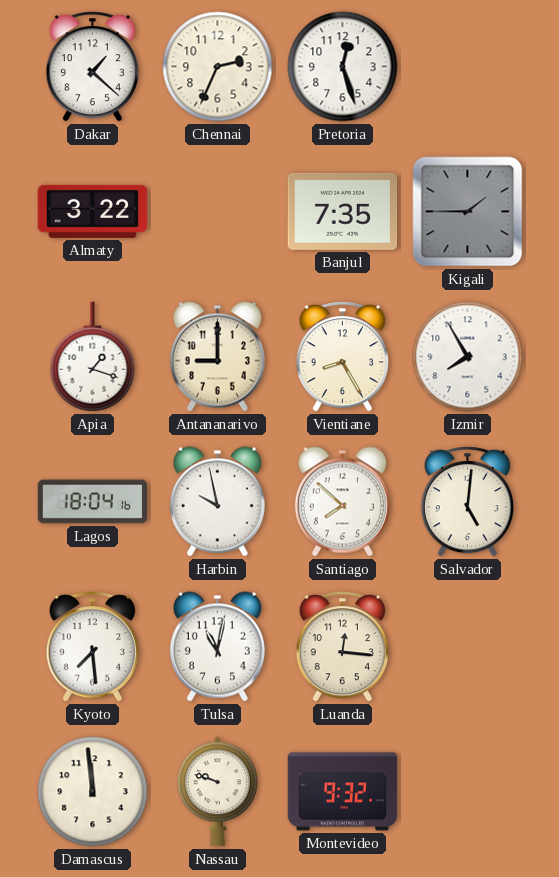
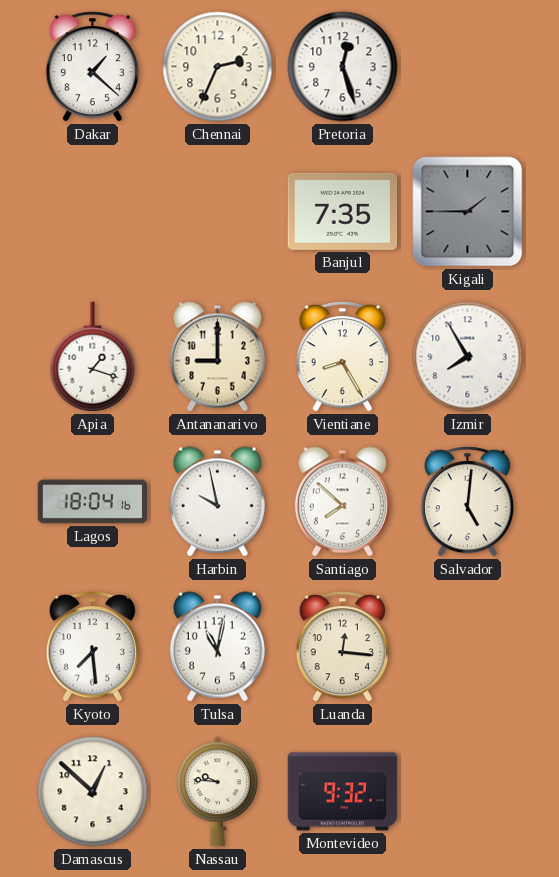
Almaty: 3:22 -> none
Damascus: 11:59 -> 12:52
Nassau: 9:48 -> 9:46
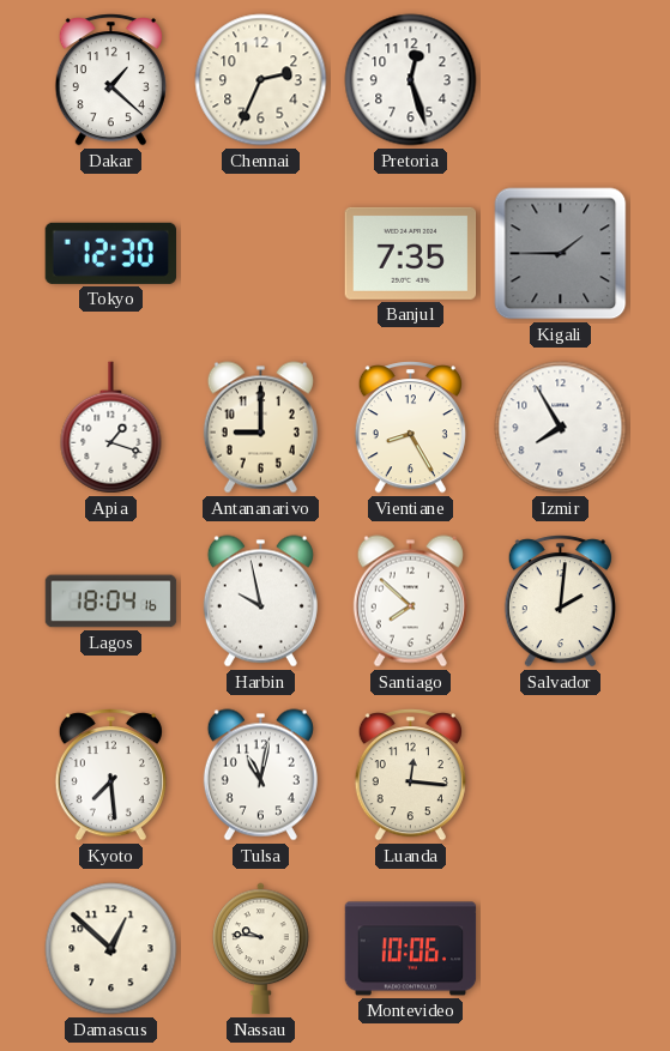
Tokyo: none -> 12:30
Salvador: 5:01 -> 2:01
Montevideo: 9:32 -> 10:06
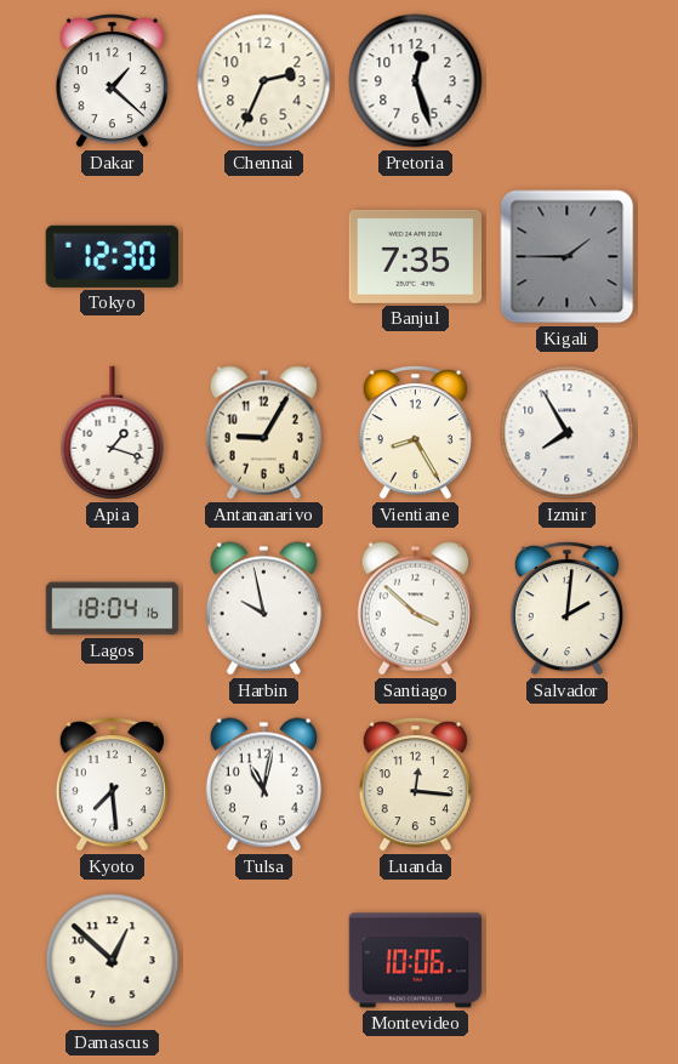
Antananarivo: 9:00 -> 9:05
Santiago: 7:52 -> 3:52
Nassau: 9:46 -> none
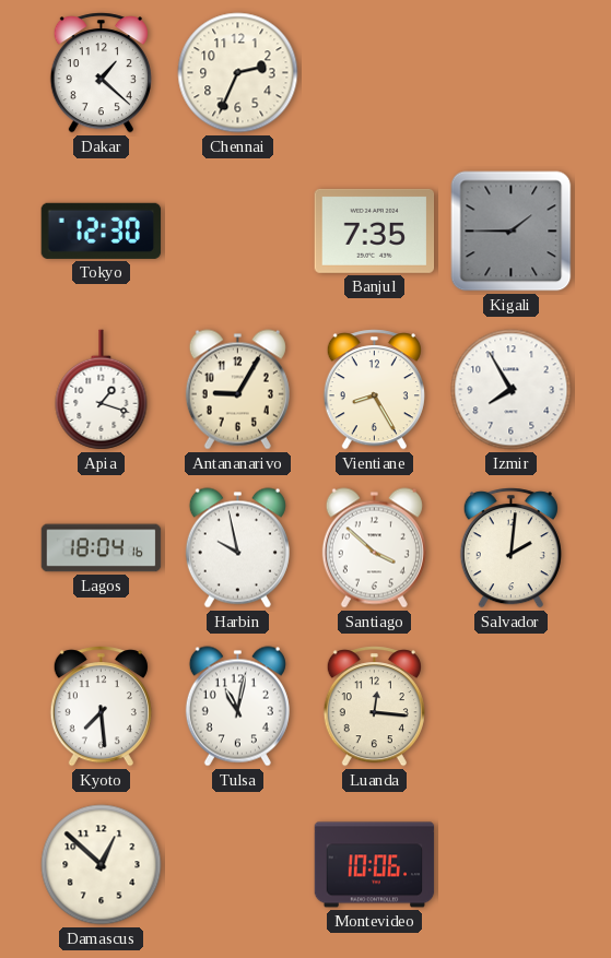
Pretoria: 12:27 -> none
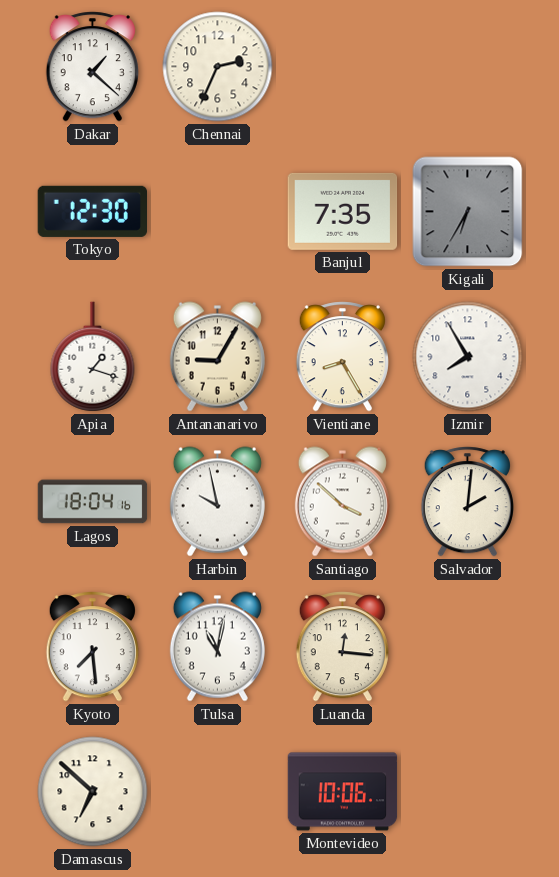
Kigali: 1:45 -> 6:35
Damascus: 12:52 -> 6:52
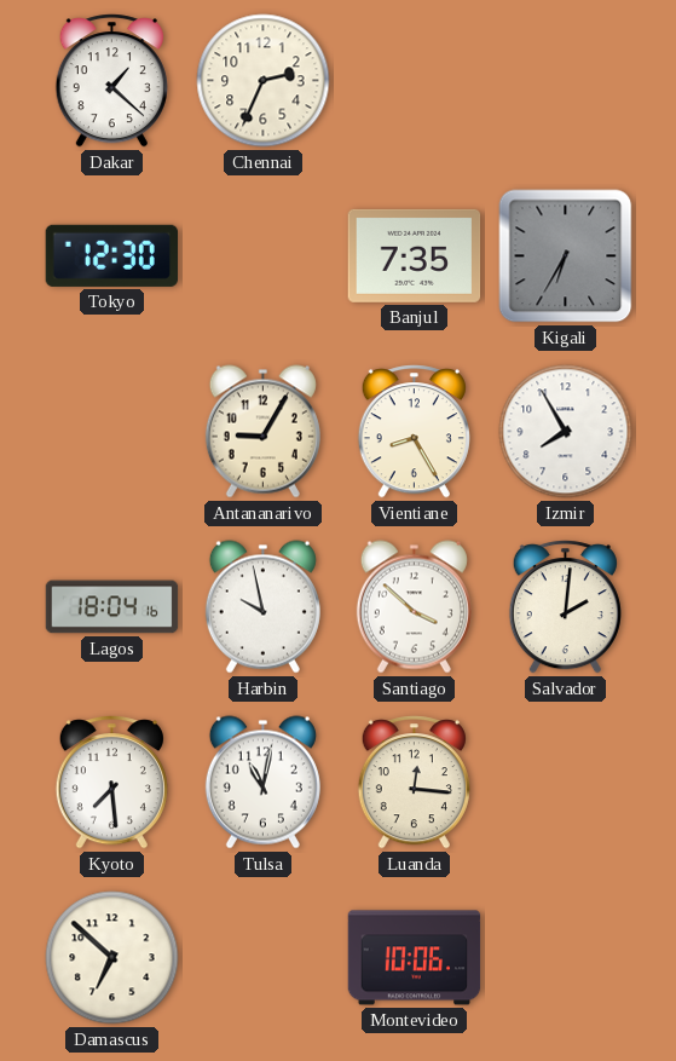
Apia: 1:18 -> none
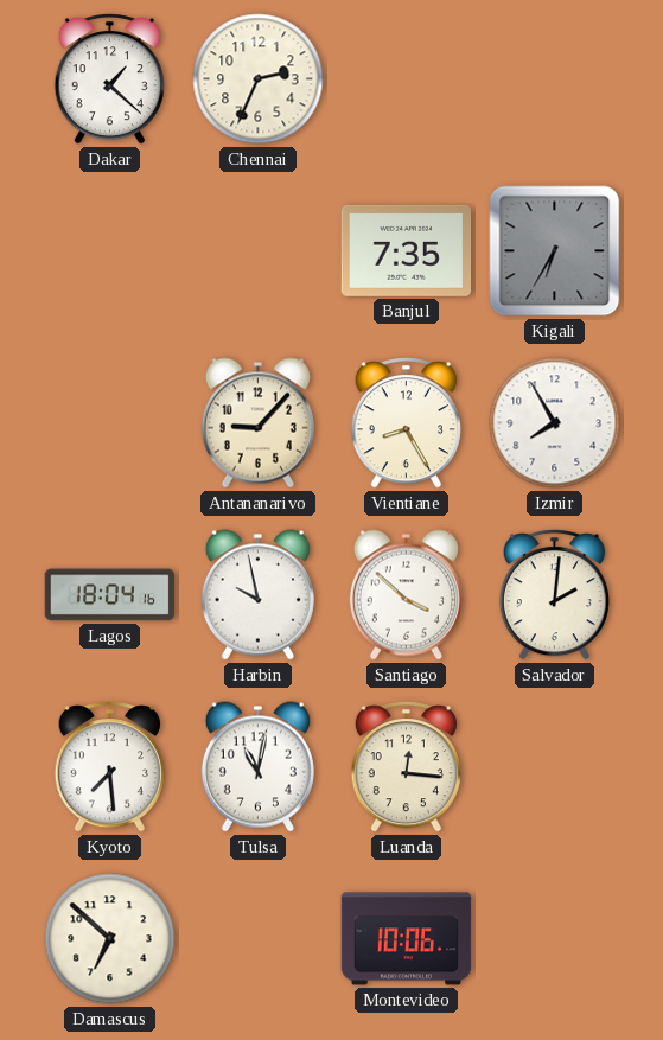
Tokyo: 12:30 -> none
Antananarivo: 9:05 -> 9:07
